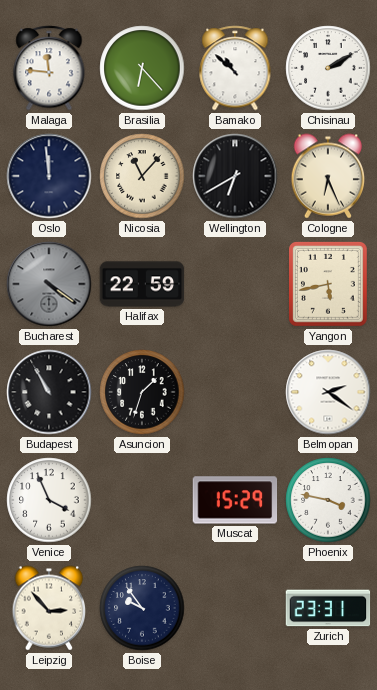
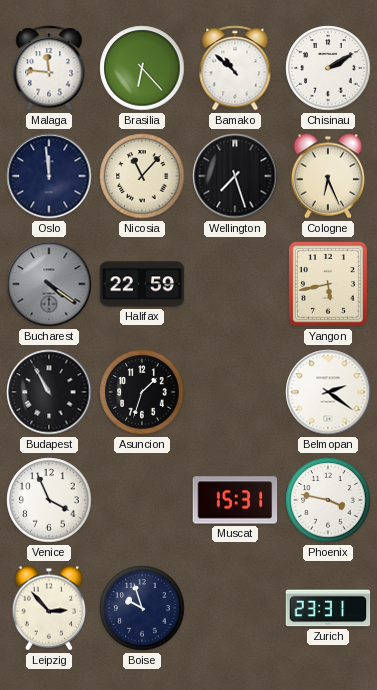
Wellington: 6:40 -> 7:27
Muscat: 15:29 -> 15:31
Boise: 9:54 -> 9:57
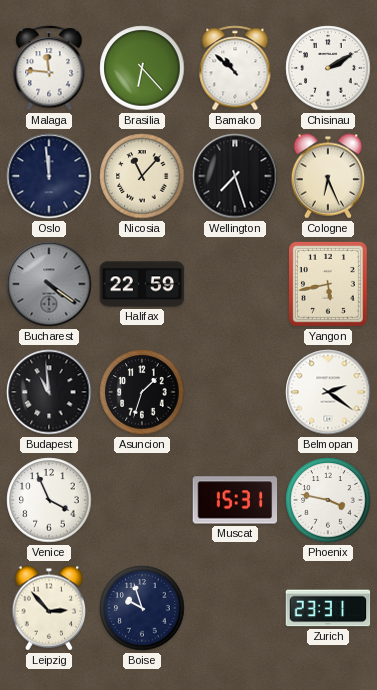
Budapest: 10:55 -> 10:59
